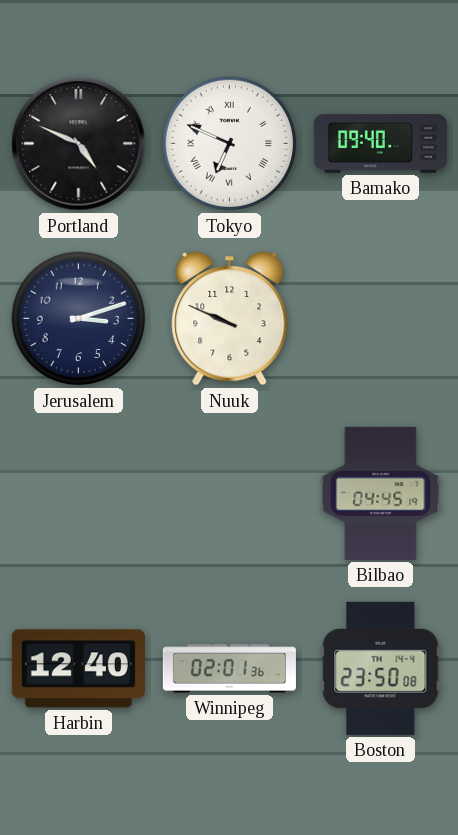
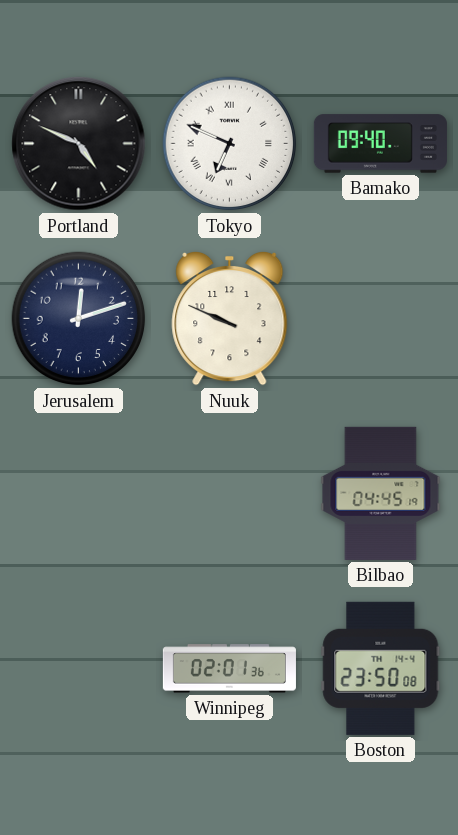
Jerusalem: 3:12 -> 12:12
Harbin: 12:40 -> none
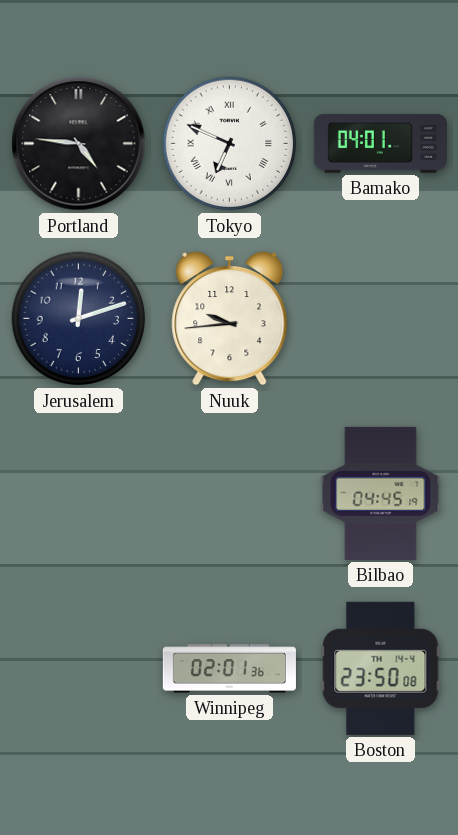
Portland: 4:49 -> 4:46
Bamako: 09:40 -> 04:01
Nuuk: 9:49 -> 9:44
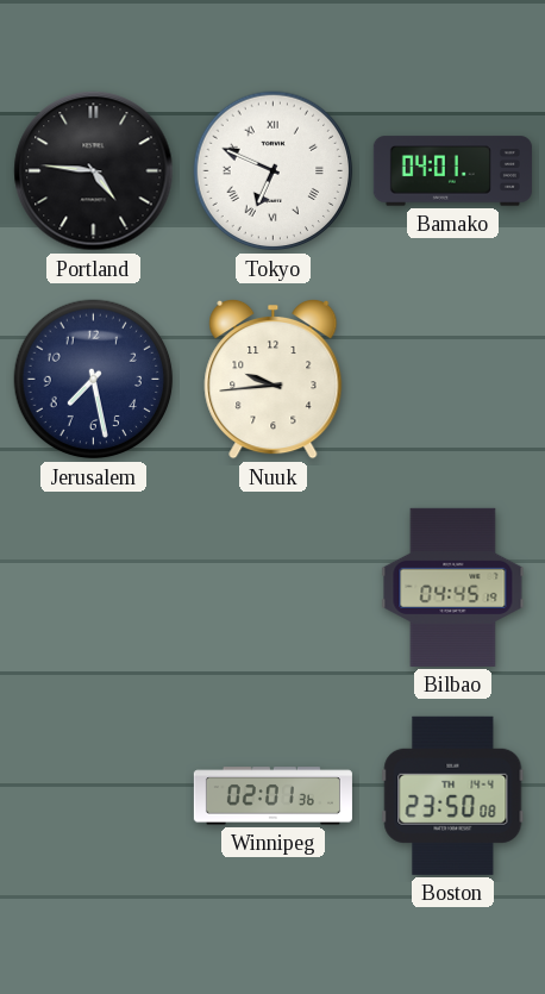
Jerusalem: 12:12 -> 7:28
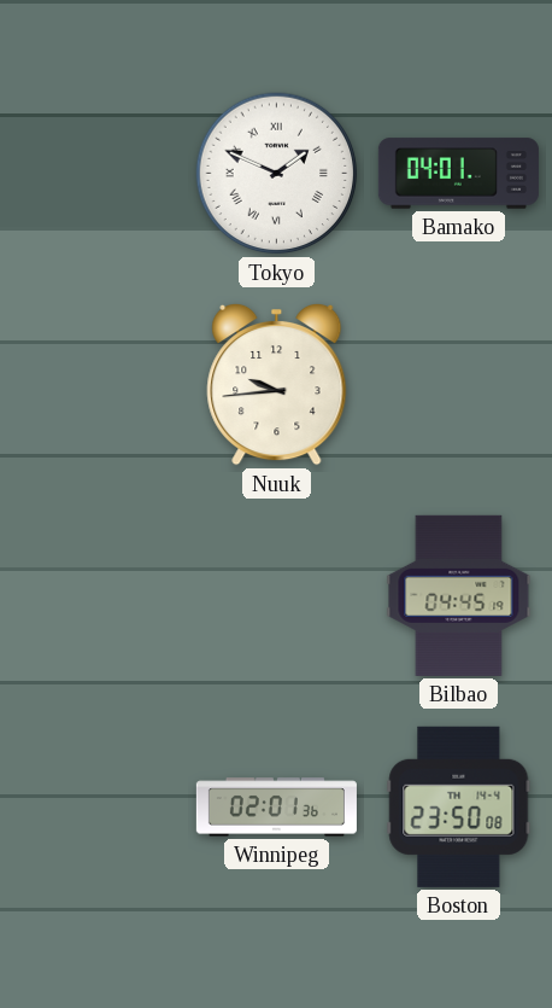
Portland: 4:46 -> none
Tokyo: 6:49 -> 1:49
Jerusalem: 7:28 -> none
